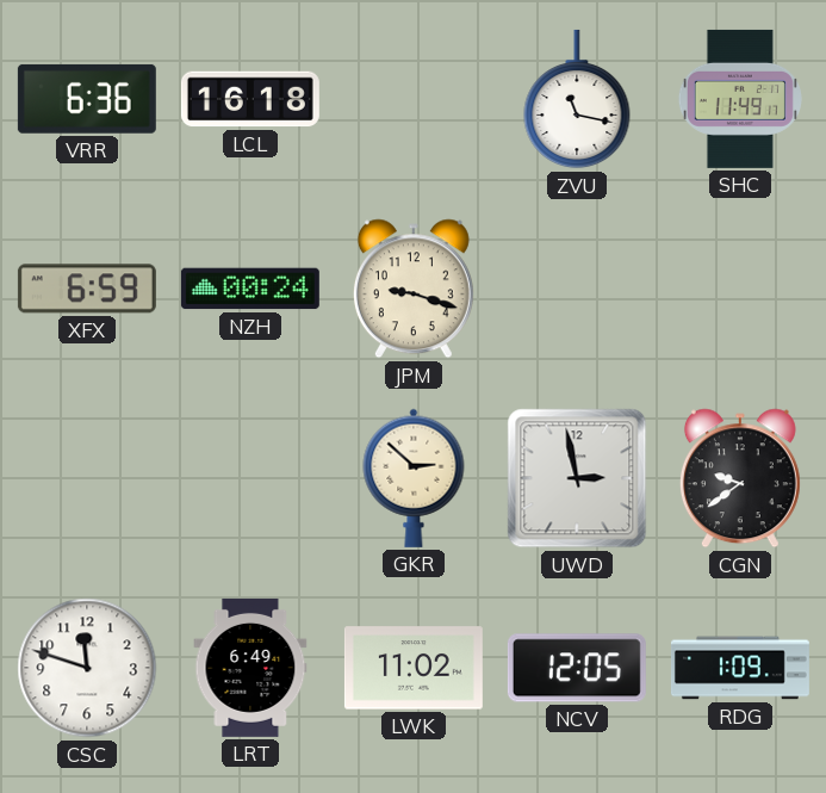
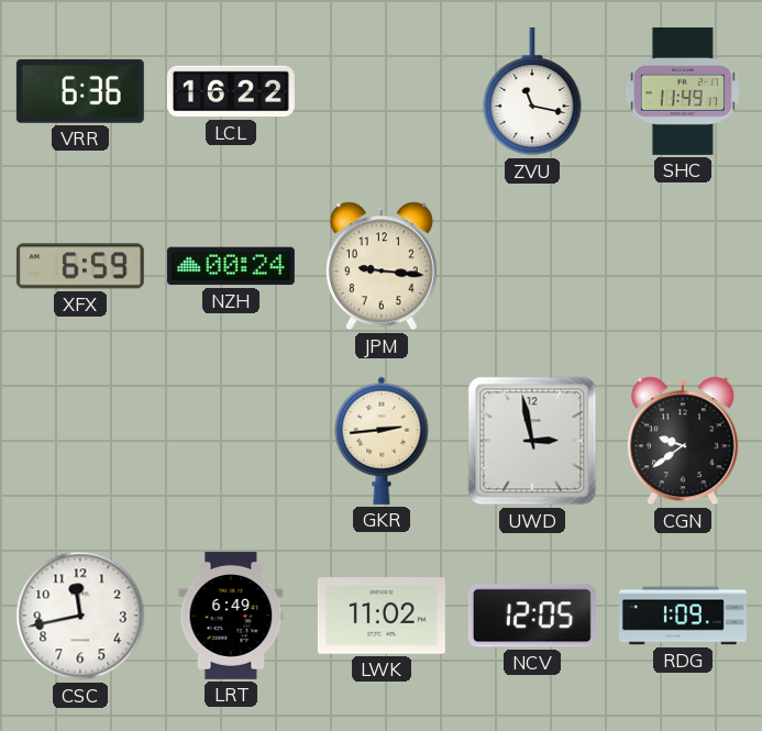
LCL: 16:18 -> 16:22
JPM: 9:18 -> 9:16
GKR: 2:52 -> 2:44
CSC: 11:48 -> 11:43
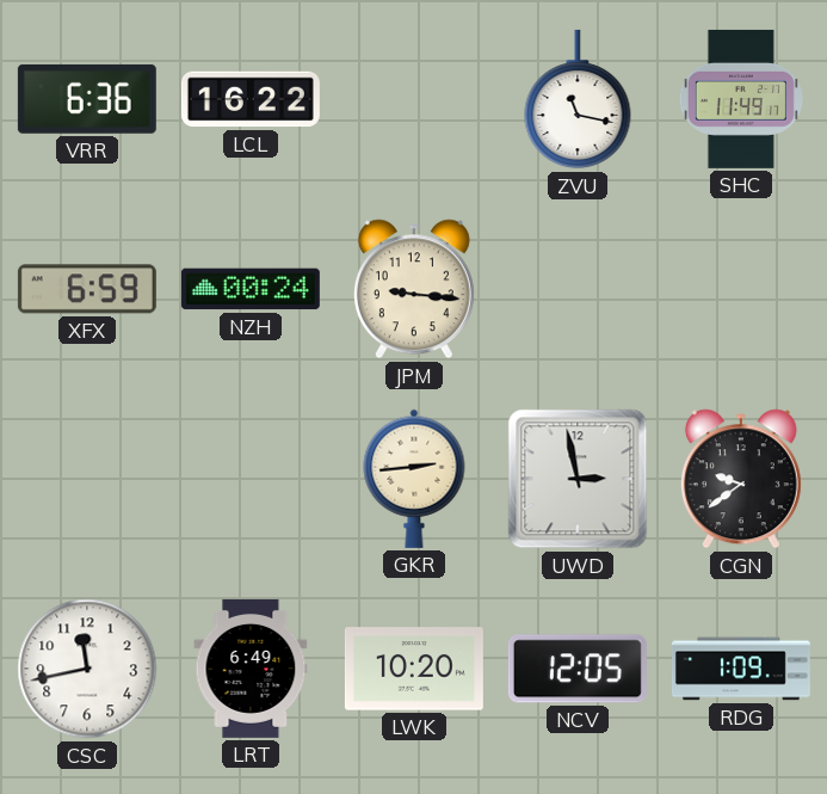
LWK: 11:02 -> 10:20
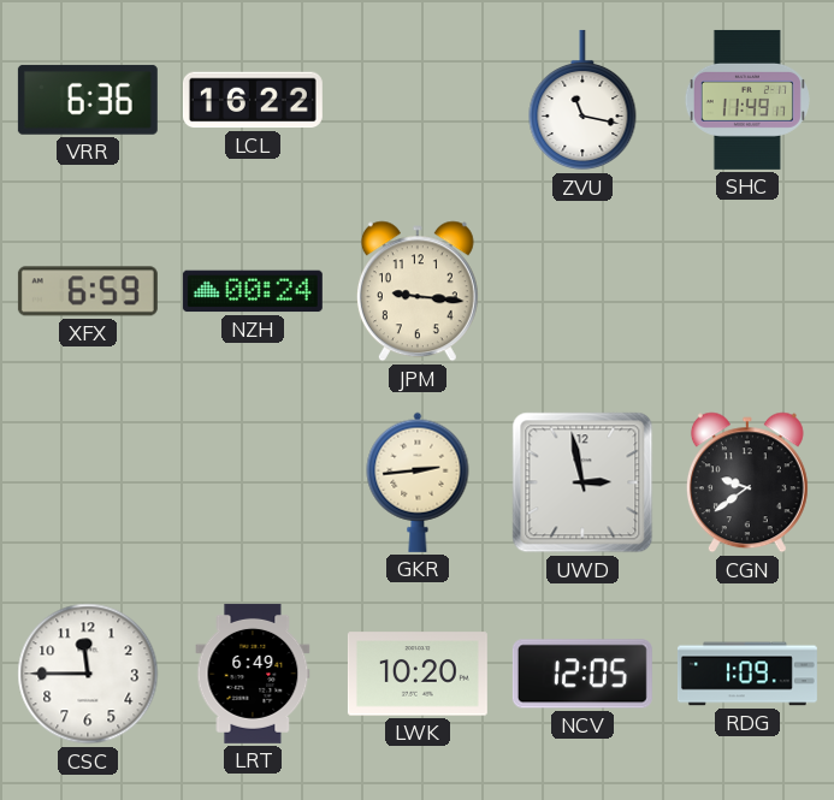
CSC: 11:43 -> 11:45
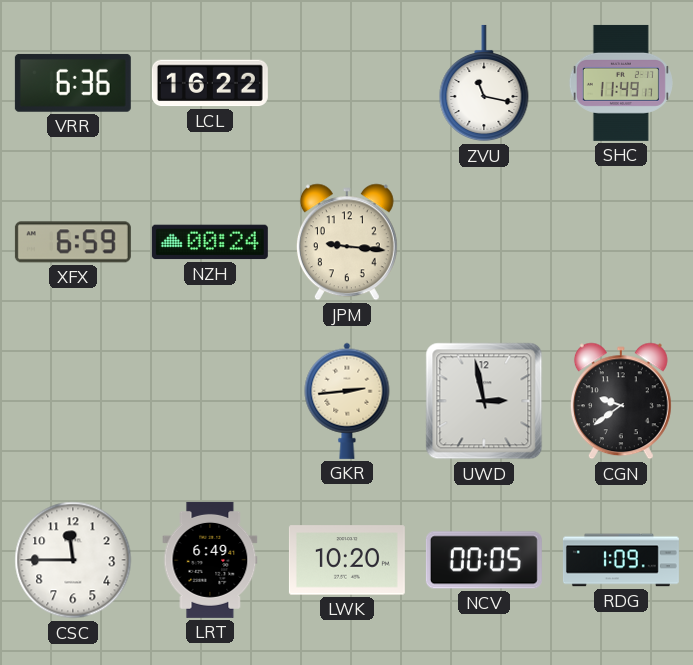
NCV: 12:05 -> 00:05
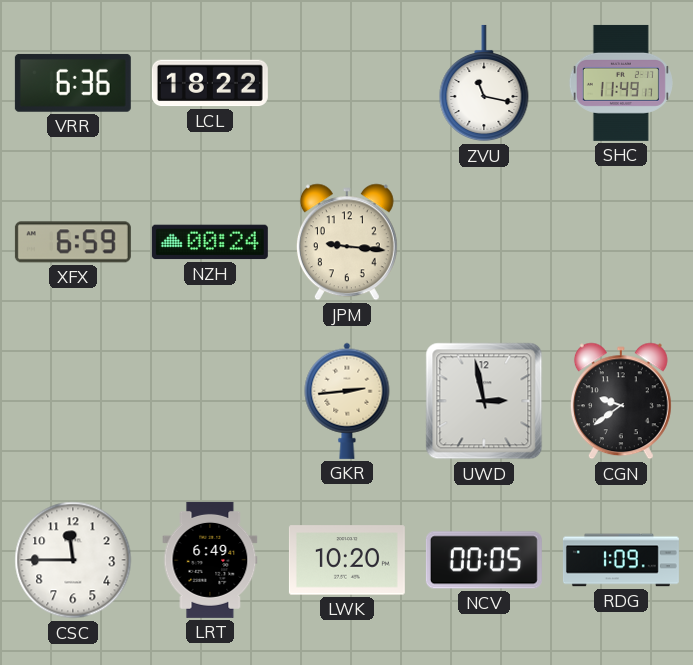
LCL: 16:22 -> 18:22
